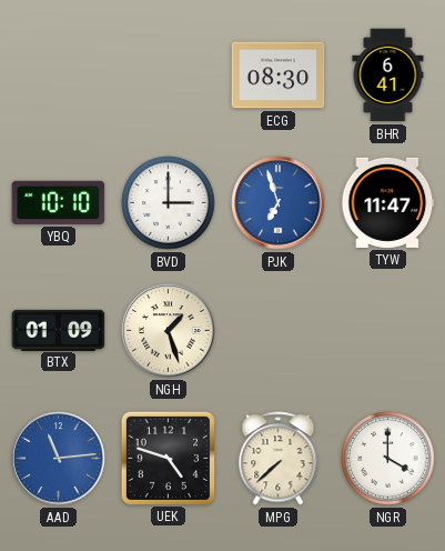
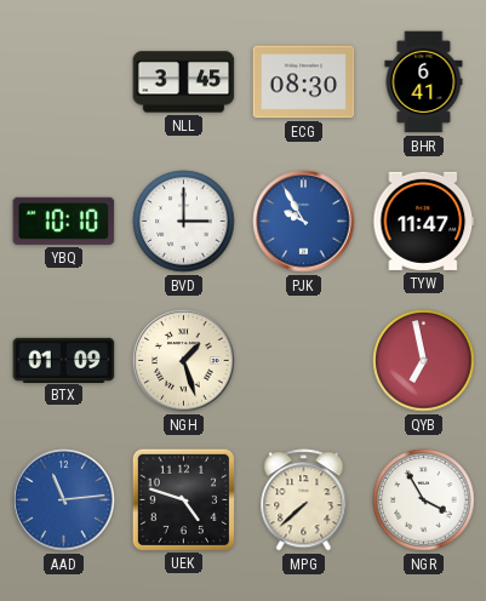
NLL: none -> 3:45
PJK: 6:57 -> 9:55
QYB: none -> 6:58
NGR: 4:00 -> 3:55
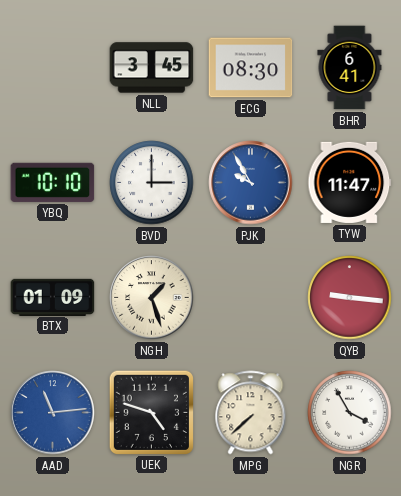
QYB: 6:58 -> 9:16
